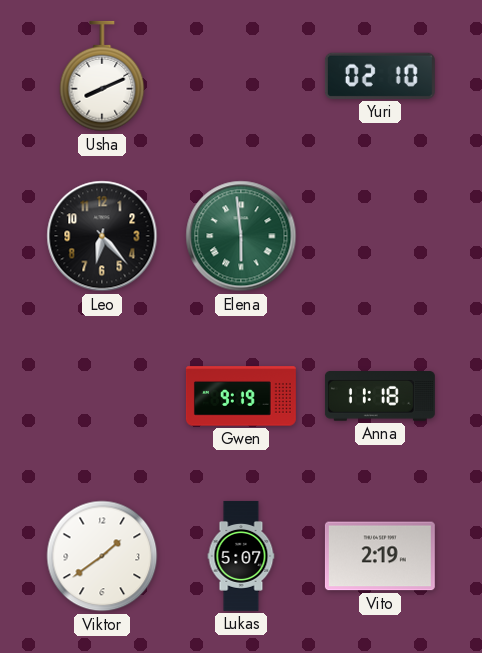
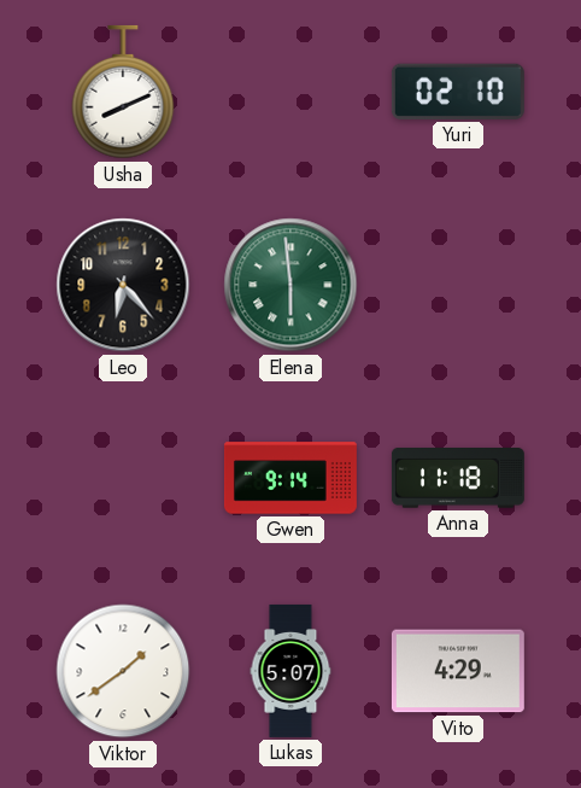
Gwen: 9:19 -> 9:14
Vito: 2:19 -> 4:29
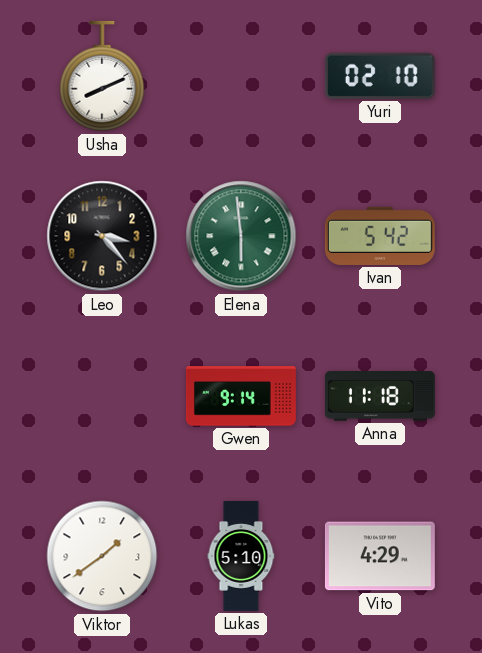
Leo: 6:23 -> 3:23
Ivan: none -> 5:42
Lukas: 5:07 -> 5:10
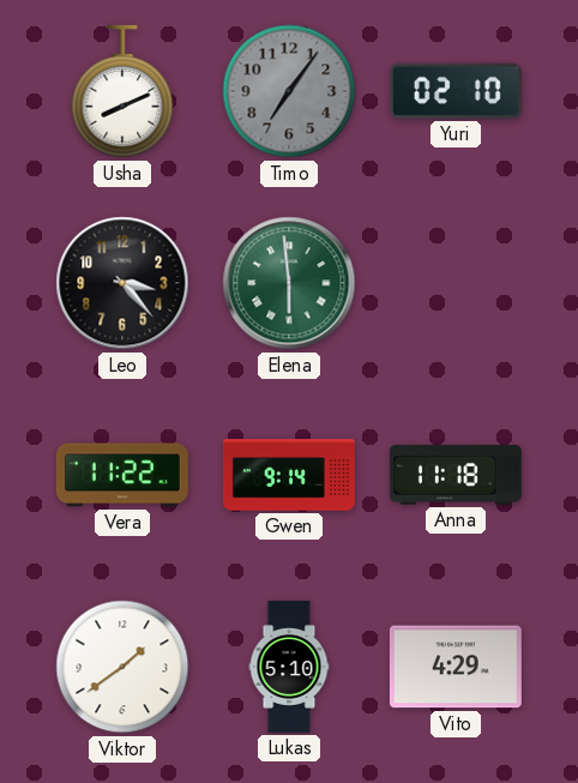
Timo: none -> 7:06
Ivan: 5:42 -> none
Vera: none -> 11:22
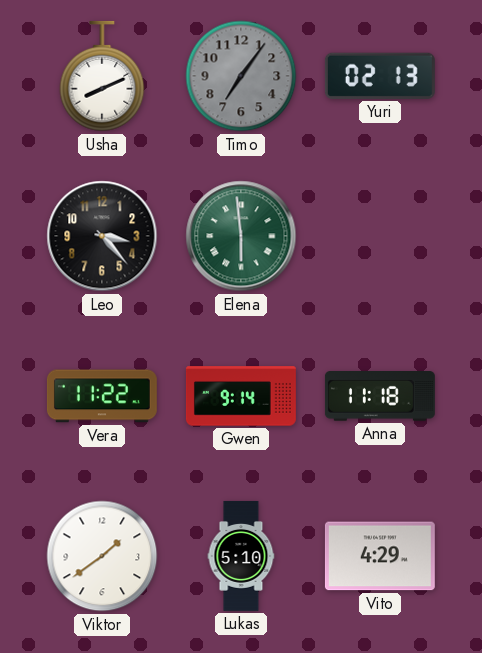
Yuri: 02:10 -> 02:13
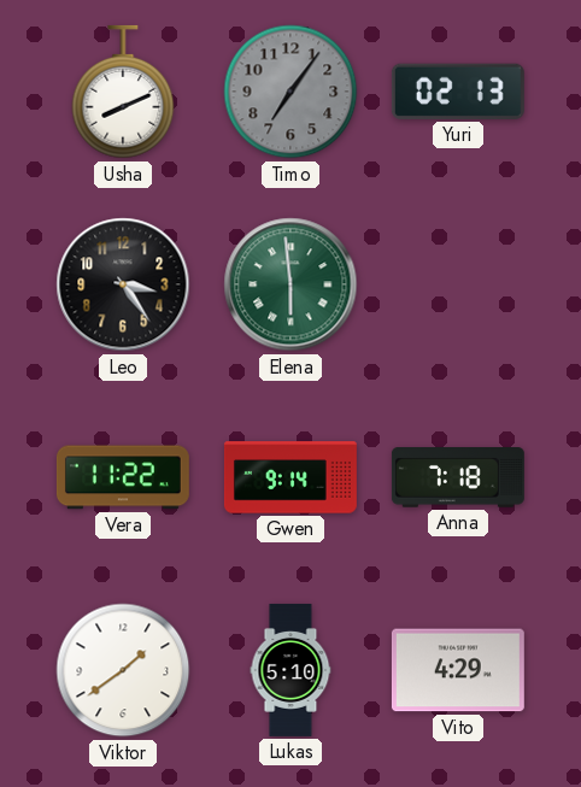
Leo: 3:23 -> 3:24
Anna: 11:18 -> 7:18
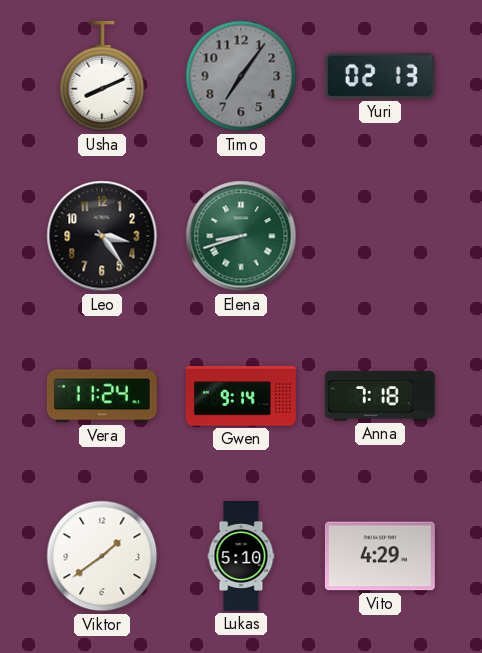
Elena: 5:59 -> 8:42
Vera: 11:22 -> 11:24
